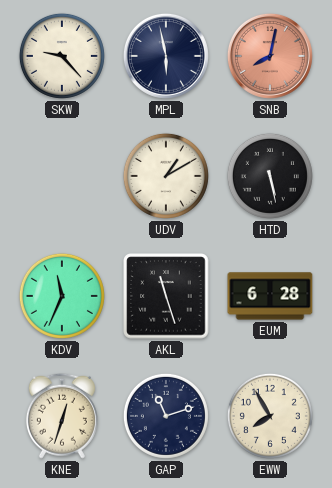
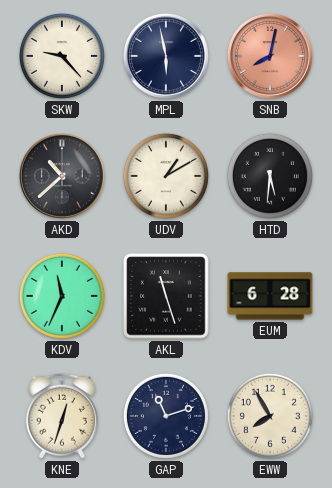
AKD: none -> 10:38
HTD: 5:28 -> 5:31
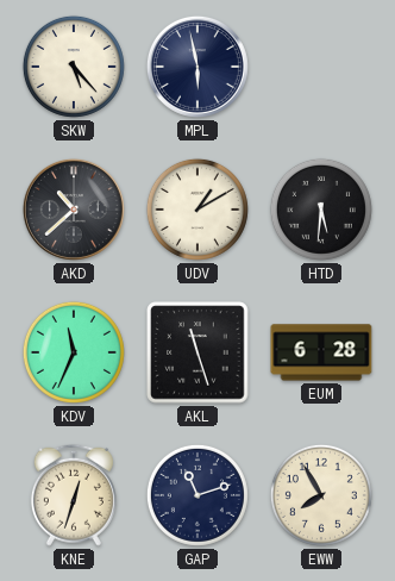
SKW: 9:23 -> 5:23
SNB: 8:02 -> none
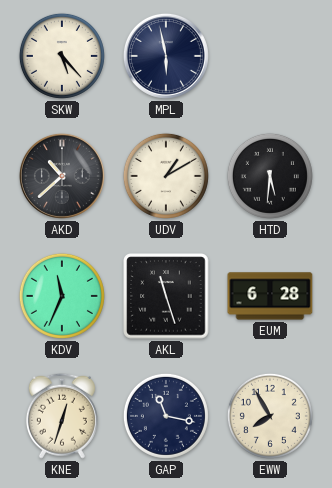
GAP: 11:12 -> 11:17
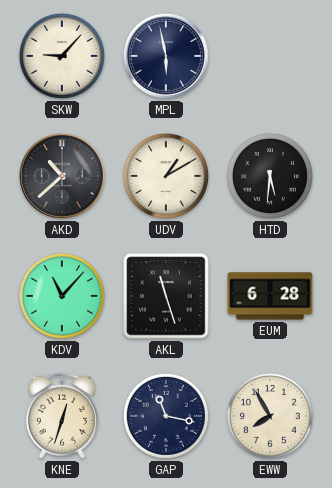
SKW: 5:23 -> 9:07
KDV: 11:34 -> 11:07
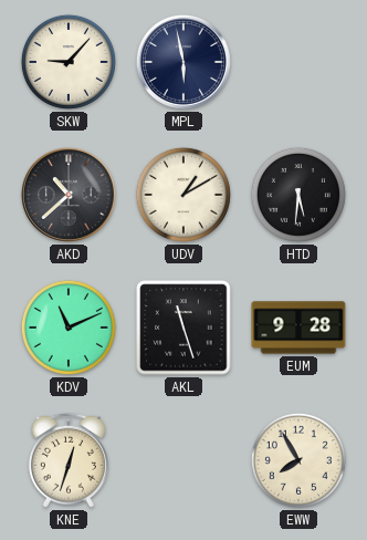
KDV: 11:07 -> 11:11
EUM: 6:28 -> 9:28
GAP: 11:17 -> none
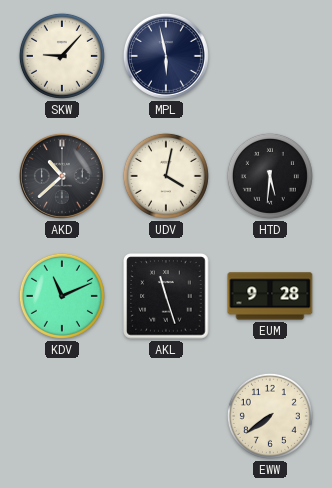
UDV: 1:10 -> 4:02
KNE: 12:33 -> none
EWW: 7:55 -> 7:39
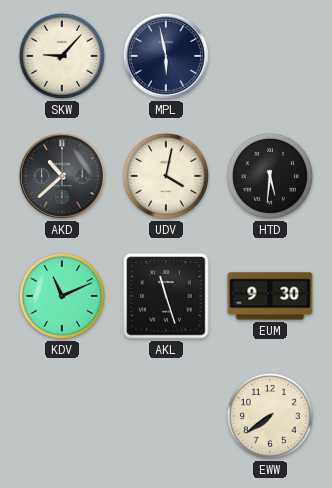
EUM: 9:28 -> 9:30
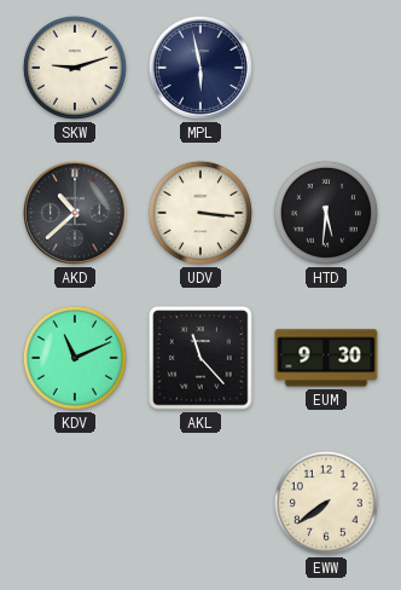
SKW: 9:07 -> 9:12
UDV: 4:02 -> 3:16
AKL: 11:27 -> 11:23
